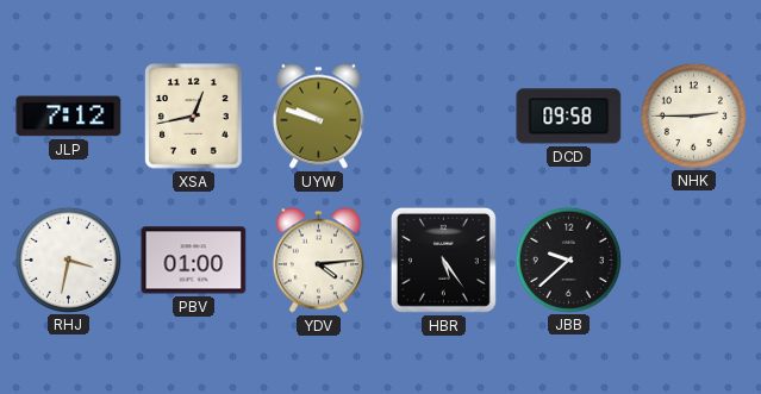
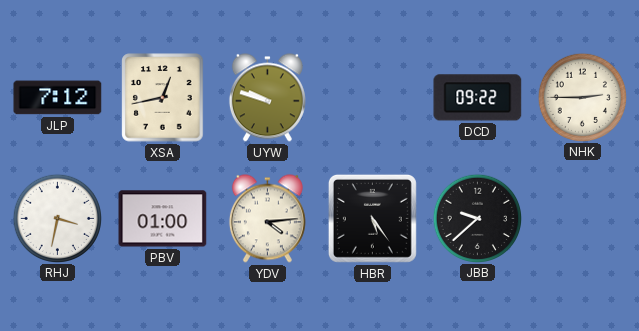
DCD: 09:58 -> 09:22
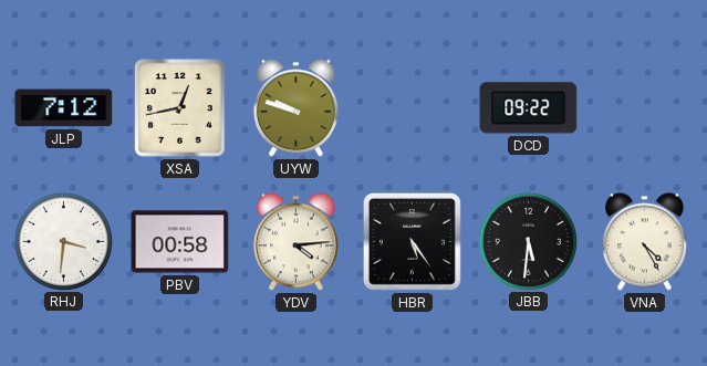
NHK: 2:45 -> none
RHJ: 3:32 -> 3:31
PBV: 01:00 -> 00:58
JBB: 9:38 -> 5:31
VNA: none -> 4:25
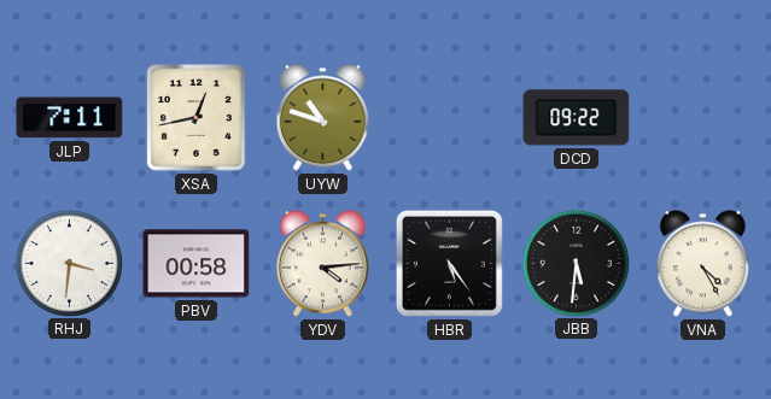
JLP: 7:12 -> 7:11
UYW: 9:48 -> 10:48
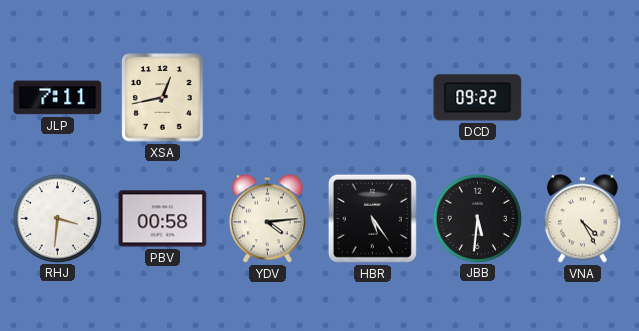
UYW: 10:48 -> none
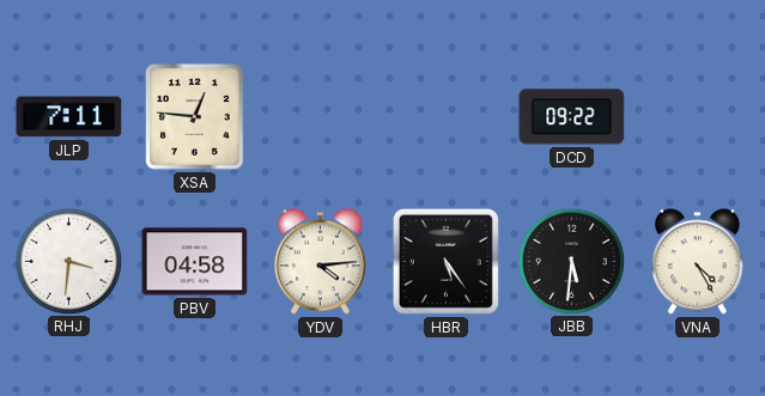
XSA: 12:43 -> 12:46
PBV: 00:58 -> 04:58
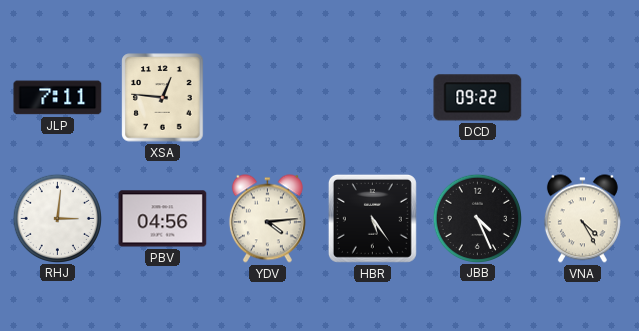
RHJ: 3:31 -> 3:01
PBV: 04:58 -> 04:56
JBB: 5:31 -> 4:26
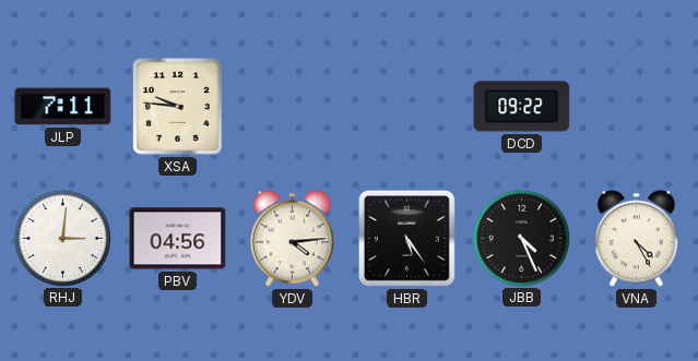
XSA: 12:46 -> 9:46
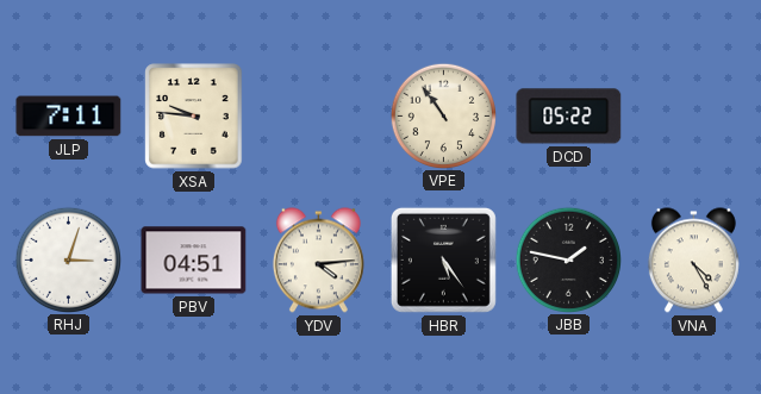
VPE: none -> 10:54
DCD: 09:22 -> 05:22
RHJ: 3:01 -> 3:03
PBV: 04:56 -> 04:51
JBB: 4:26 -> 1:47
